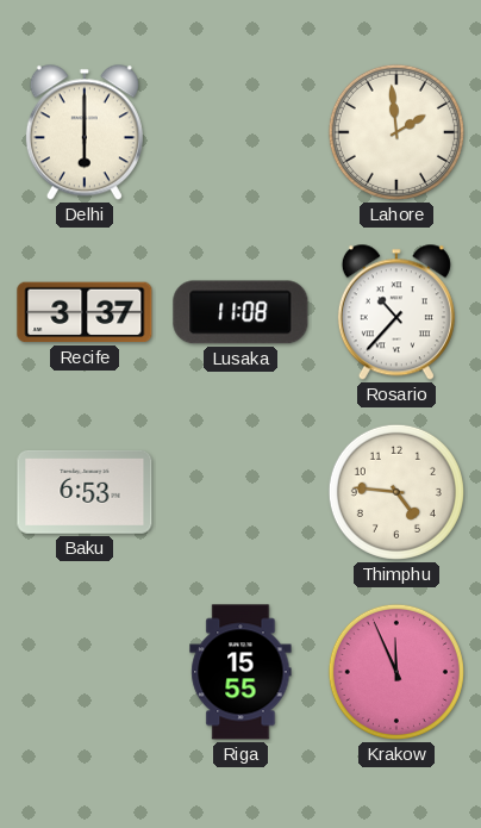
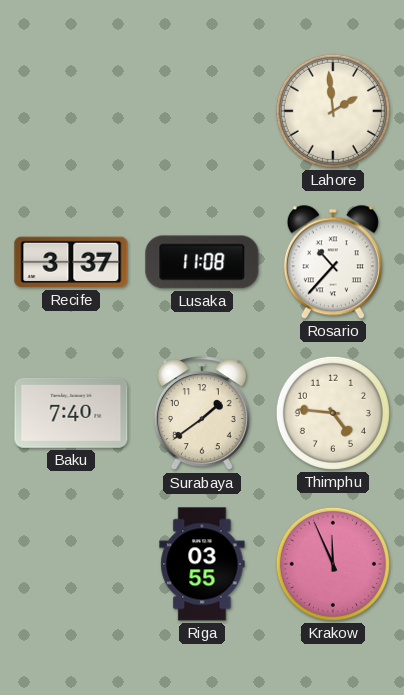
Delhi: 6:00 -> none
Baku: 6:53 -> 7:40
Surabaya: none -> 1:39
Riga: 15:55 -> 03:55
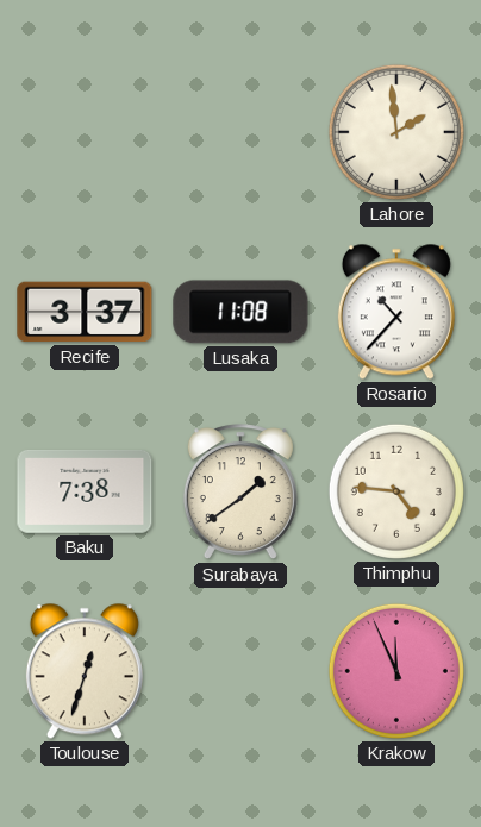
Baku: 7:40 -> 7:38
Toulouse: none -> 12:33
Riga: 03:55 -> none
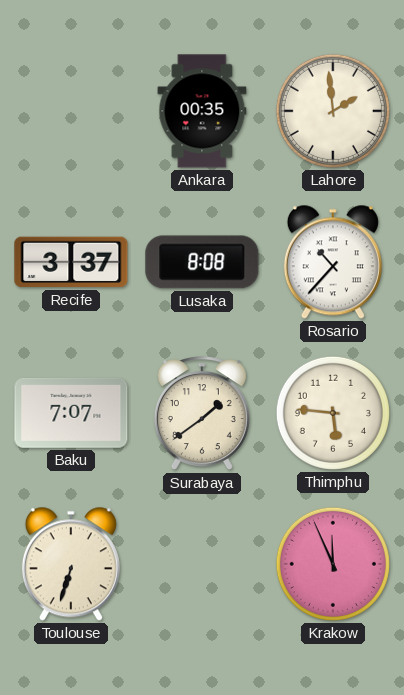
Ankara: none -> 00:35
Lusaka: 11:08 -> 8:08
Baku: 7:38 -> 7:07
Thimphu: 4:46 -> 5:46
Toulouse: 12:33 -> 6:33
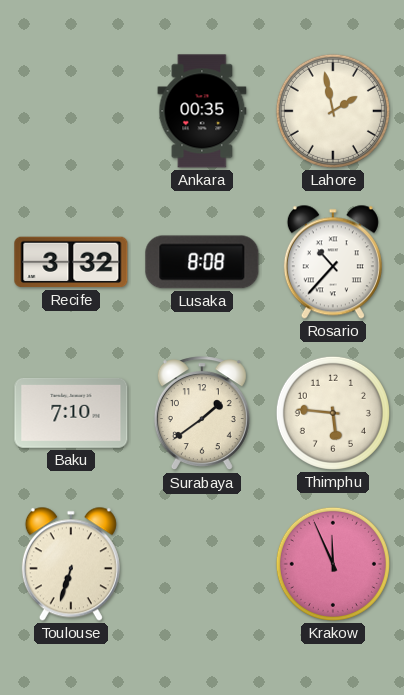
Lahore: 1:59 -> 1:58
Recife: 3:37 -> 3:32
Baku: 7:07 -> 7:10
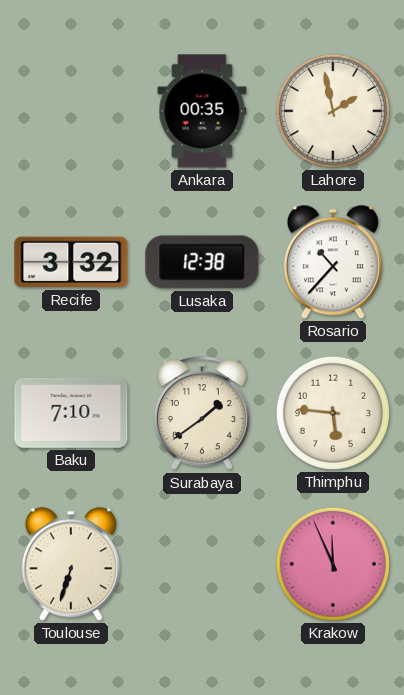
Lusaka: 8:08 -> 12:38
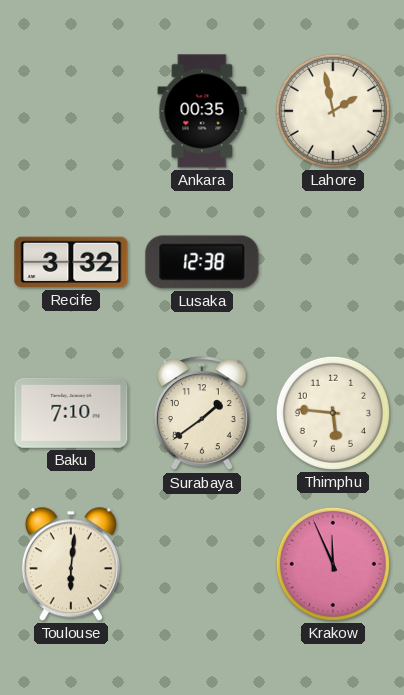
Rosario: 10:37 -> none
Toulouse: 6:33 -> 6:01
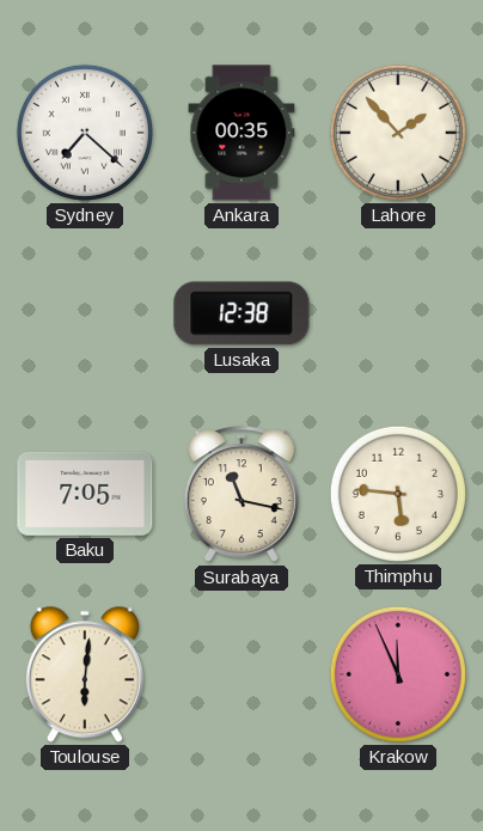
Sydney: none -> 7:22
Lahore: 1:58 -> 1:53
Recife: 3:32 -> none
Baku: 7:10 -> 7:05
Surabaya: 1:39 -> 11:17
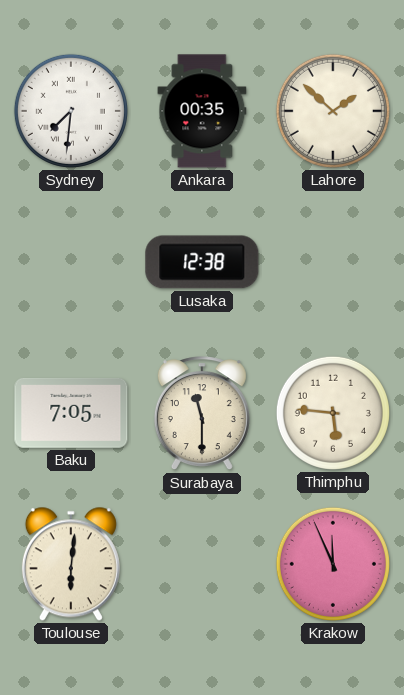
Sydney: 7:22 -> 7:31
Lahore: 1:53 -> 1:52
Surabaya: 11:17 -> 11:30
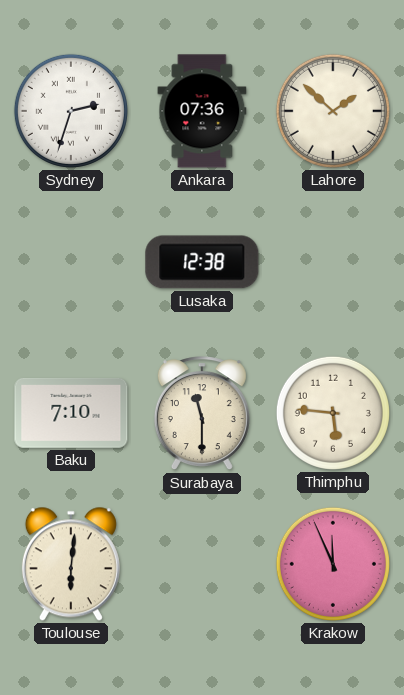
Sydney: 7:31 -> 2:33
Ankara: 00:35 -> 07:36
Baku: 7:05 -> 7:10
